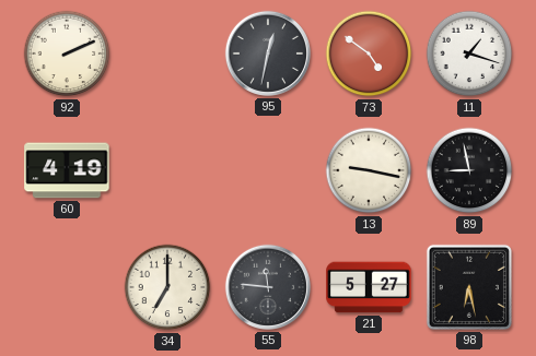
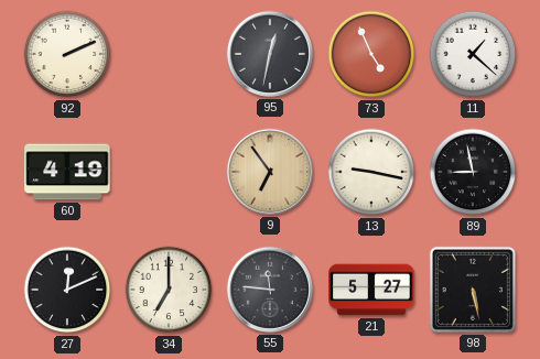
73: 4:51 -> 4:56
11: 1:18 -> 1:22
9: none -> 6:54
27: none -> 12:11
98: 6:28 -> 5:28
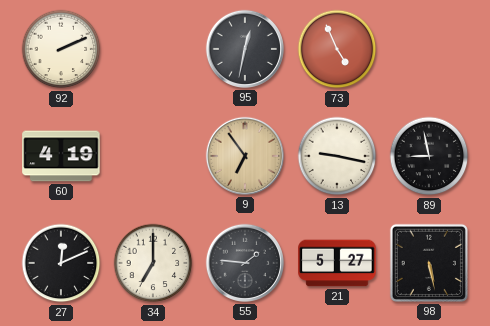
11: 1:22 -> none
55: 11:46 -> 1:46
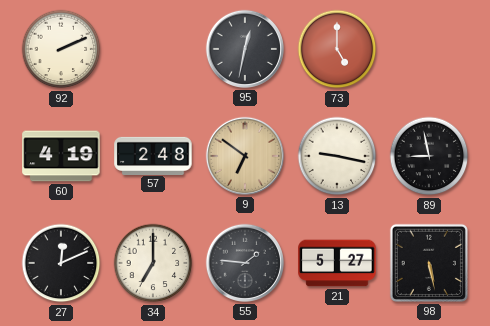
73: 4:56 -> 5:00
57: none -> 2:48
9: 6:54 -> 6:51
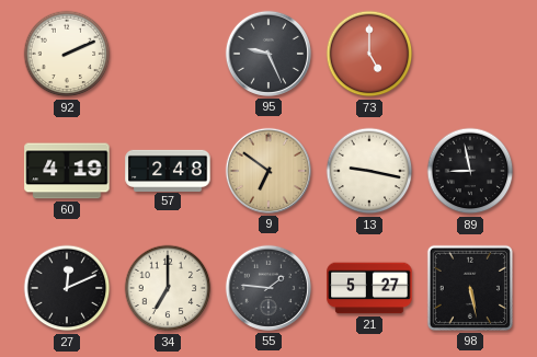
95: 12:32 -> 9:26
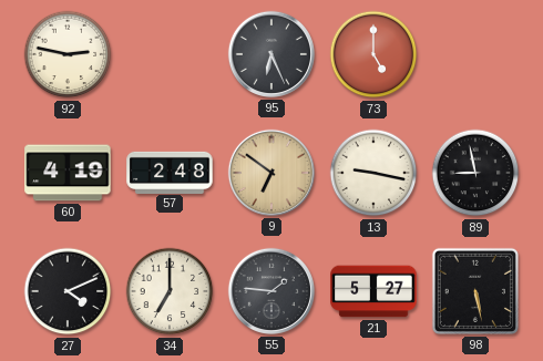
92: 2:11 -> 2:47
95: 9:26 -> 6:26
27: 12:11 -> 4:11
